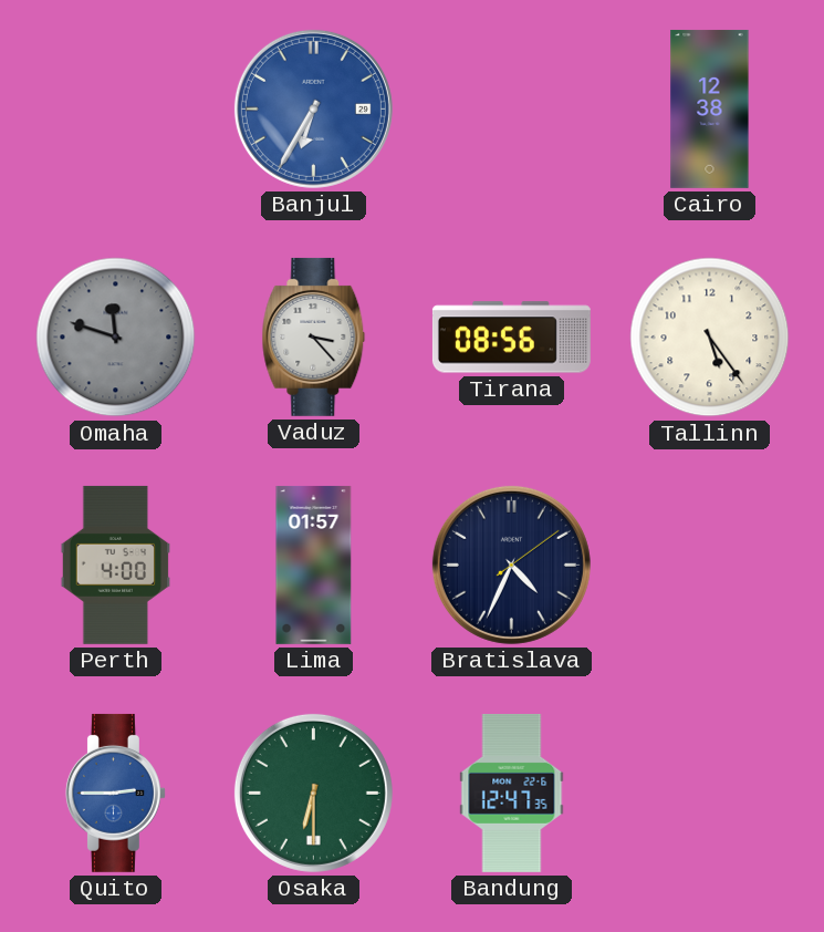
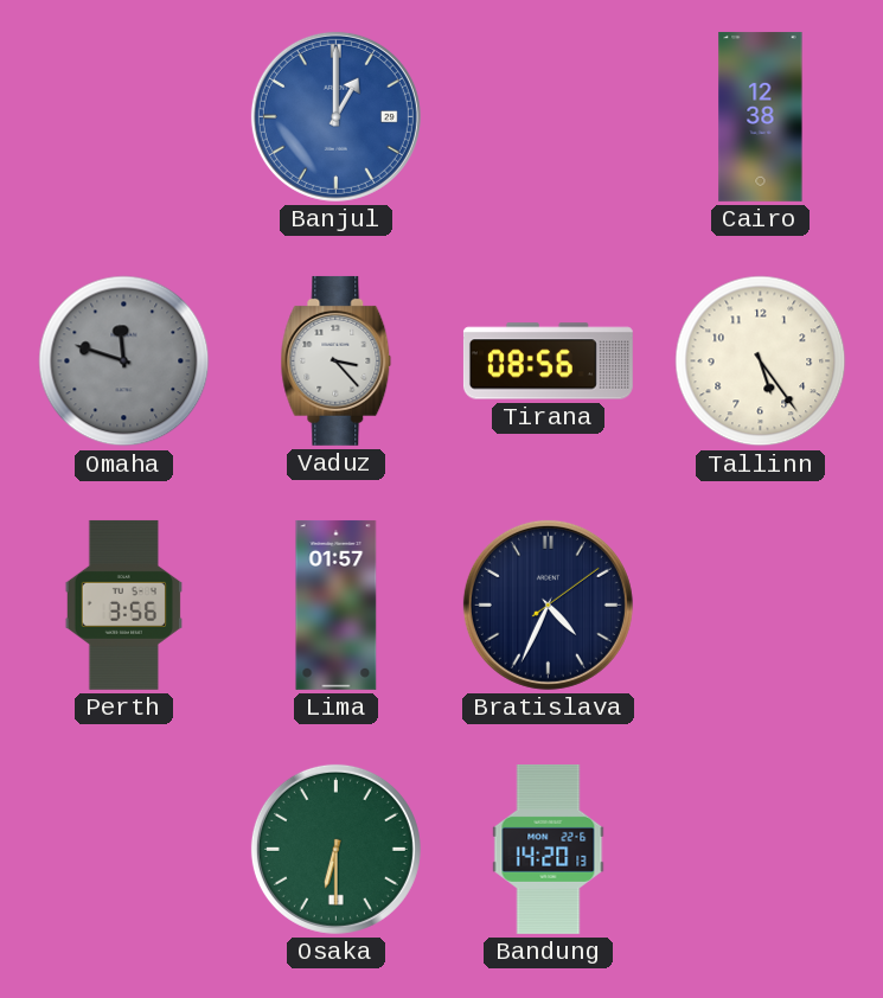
Banjul: 6:35 -> 1:00
Perth: 4:00 -> 3:56
Quito: 2:45 -> none
Bandung: 12:47 -> 14:20
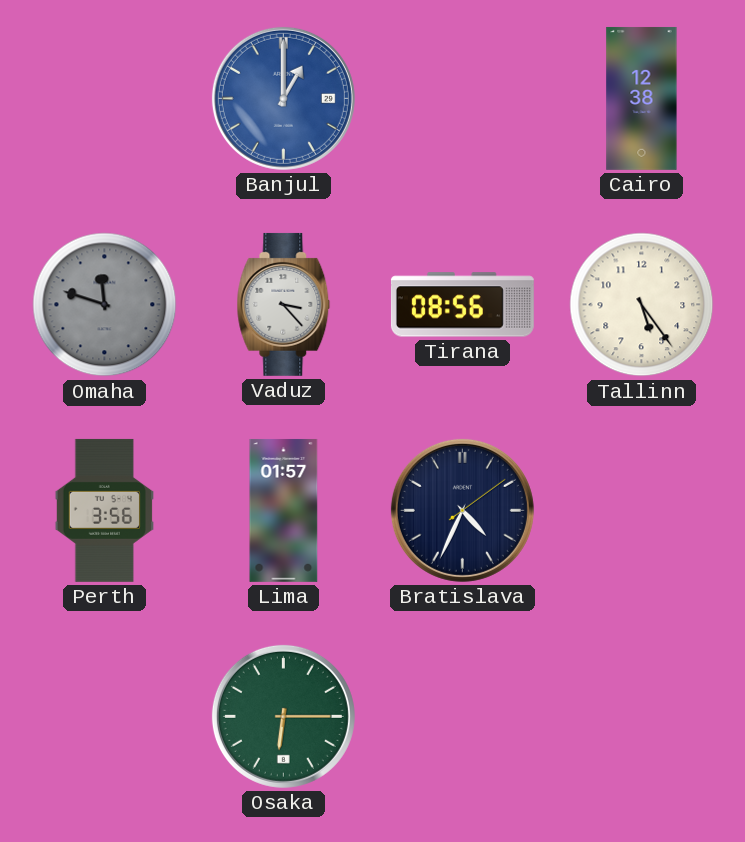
Osaka: 6:30 -> 6:15
Bandung: 14:20 -> none
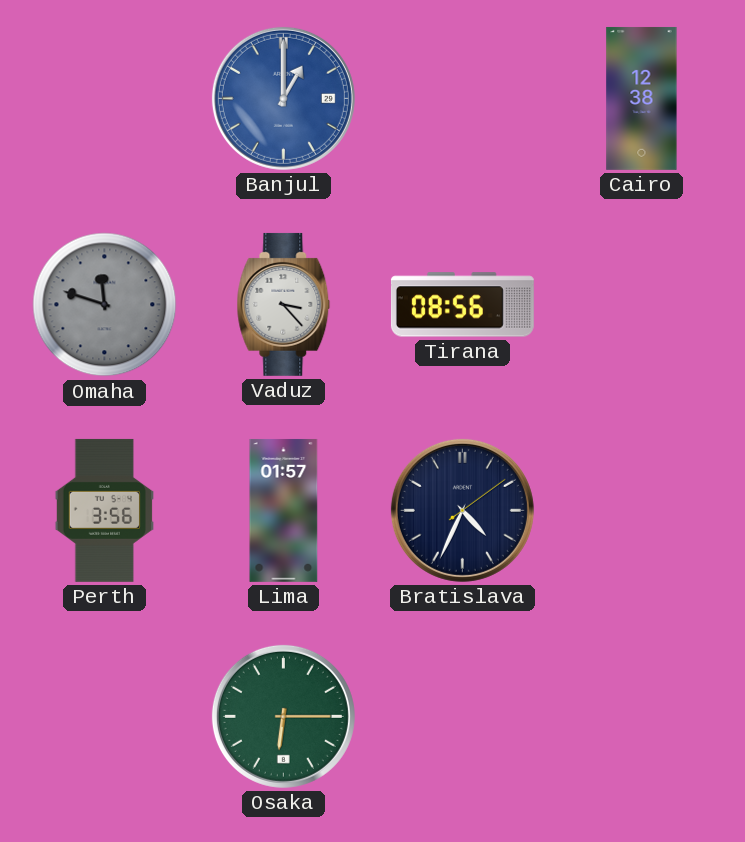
Tallinn: 5:24 -> none
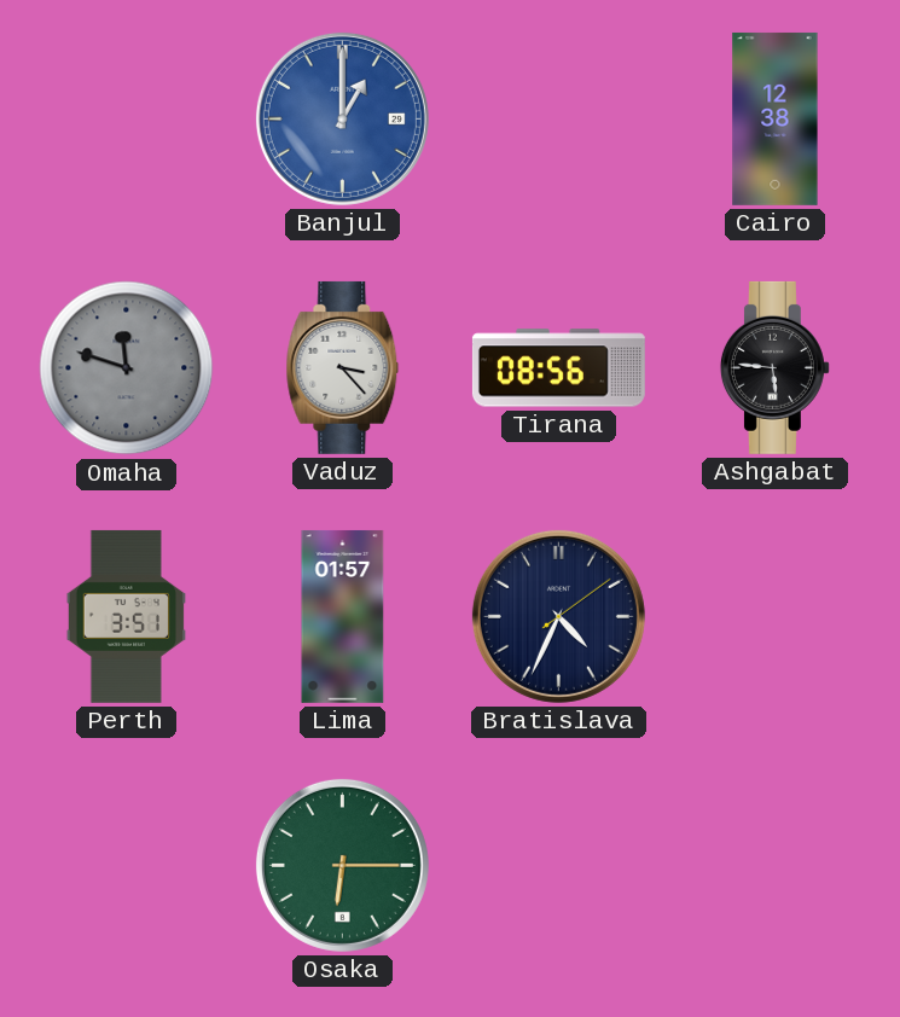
Ashgabat: none -> 5:46
Perth: 3:56 -> 3:51
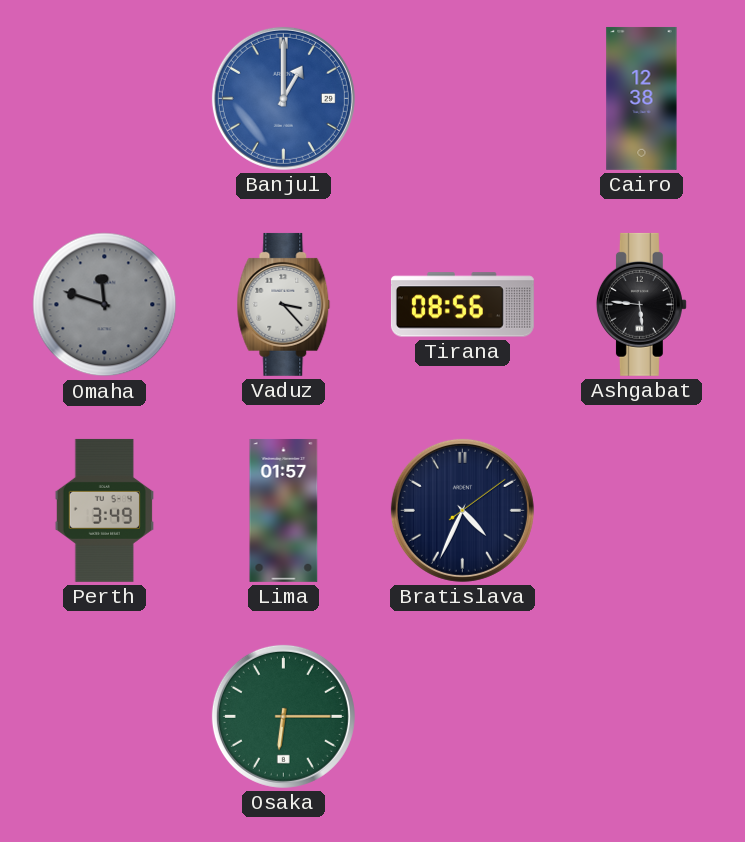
Perth: 3:51 -> 3:49
